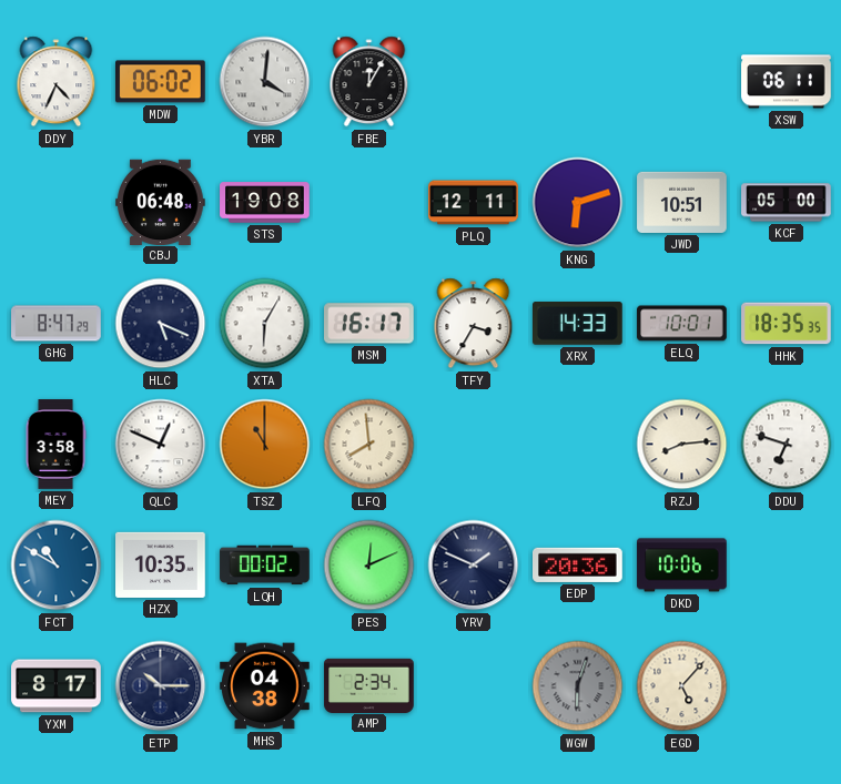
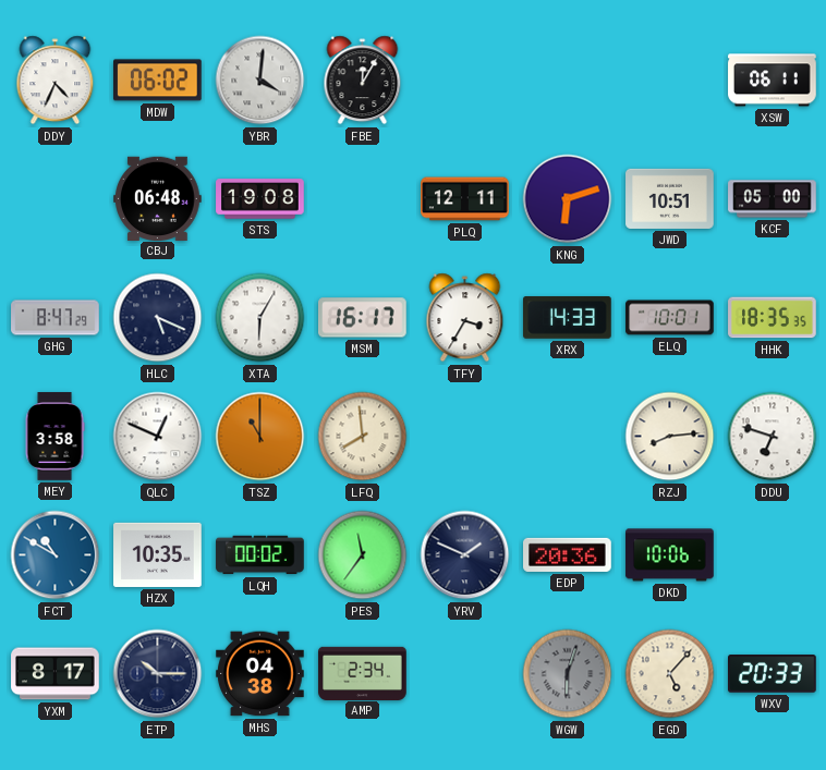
PES: 12:11 -> 11:36
WXV: none -> 20:33
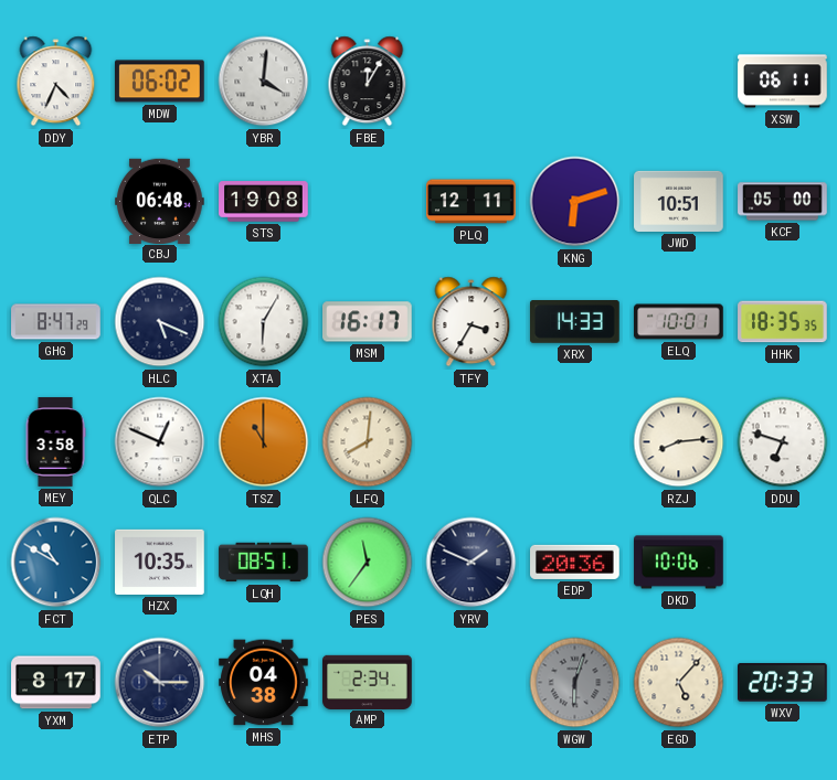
LFQ: 7:59 -> 8:01
LQH: 00:02 -> 08:51
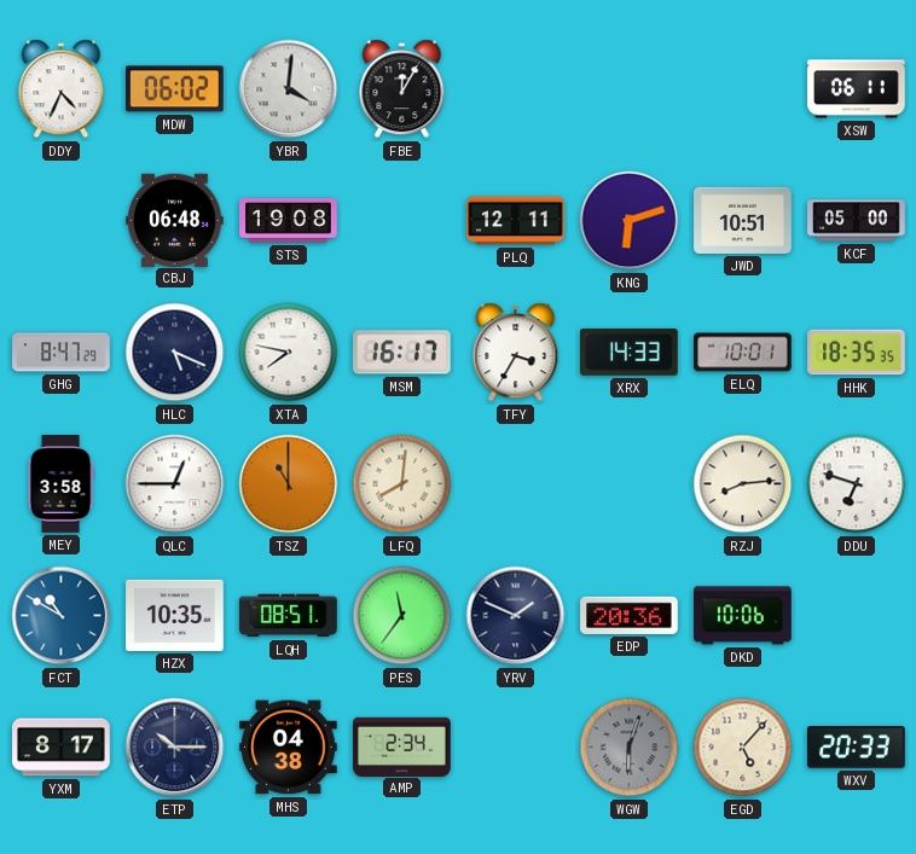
XTA: 6:05 -> 7:47
QLC: 12:49 -> 12:45
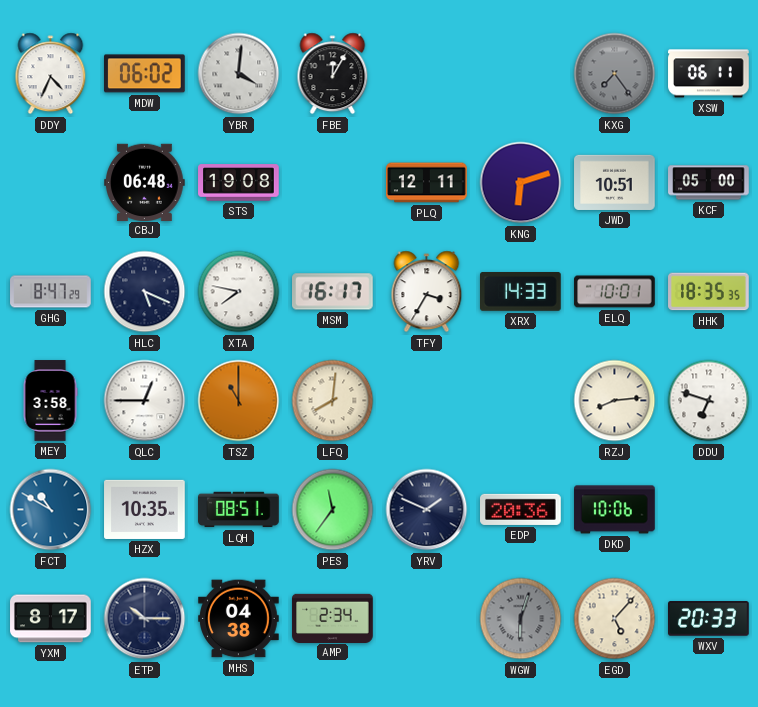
KXG: none -> 7:24
